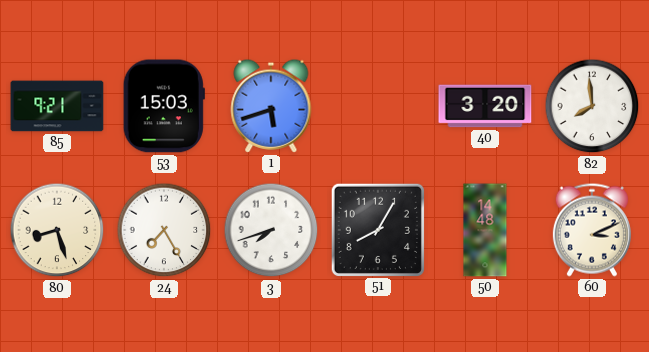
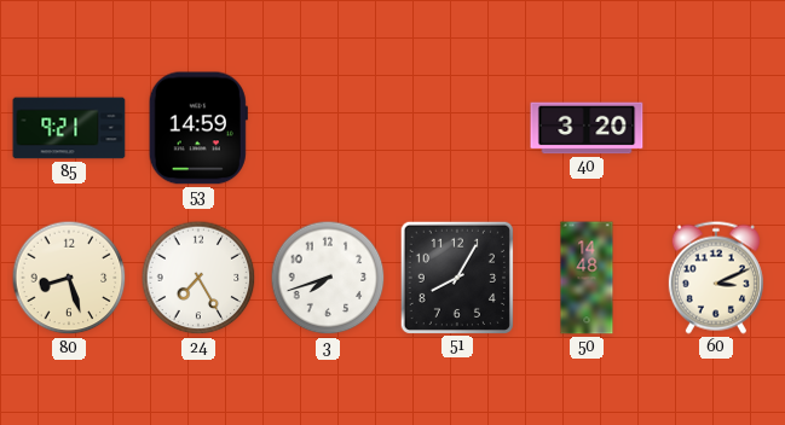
53: 15:03 -> 14:59
1: 5:42 -> none
82: 7:59 -> none
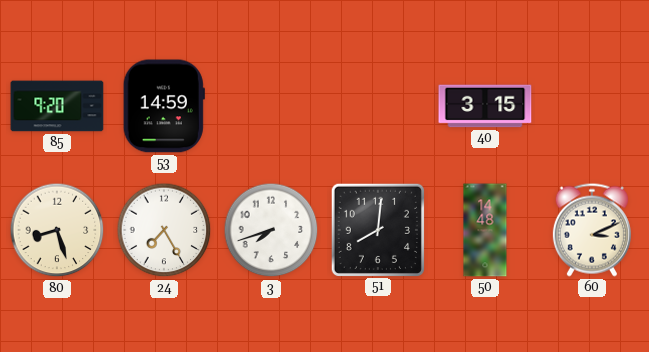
85: 9:21 -> 9:20
40: 3:20 -> 3:15
51: 8:05 -> 8:01
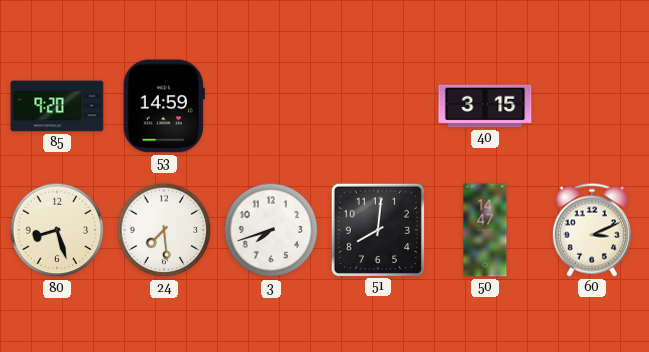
24: 7:25 -> 7:29
50: 14:48 -> 14:47
